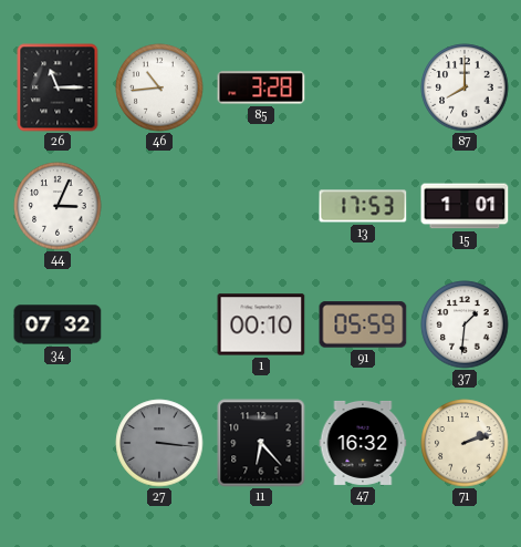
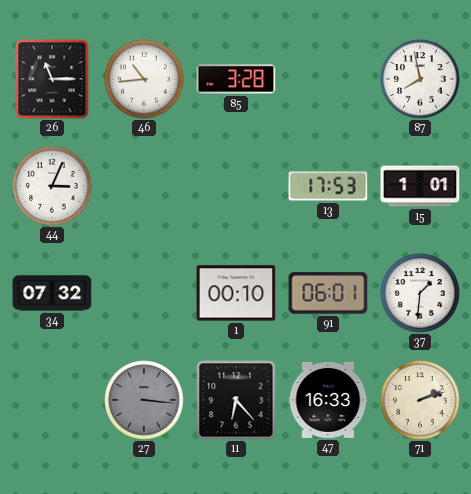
87: 8:00 -> 7:58
91: 05:59 -> 06:01
47: 16:32 -> 16:33
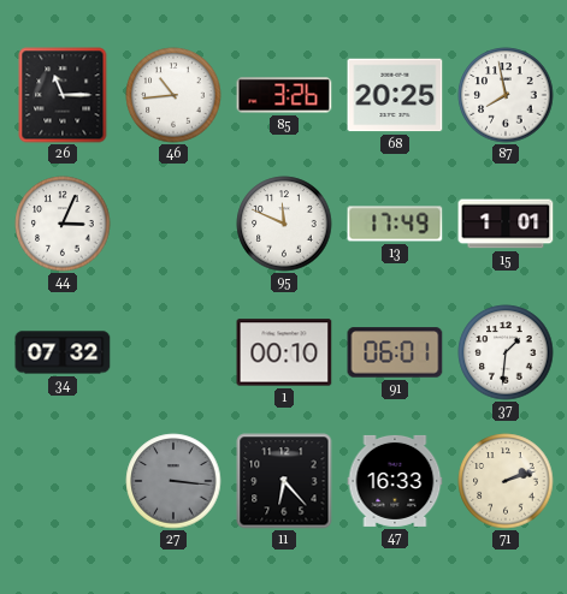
85: 3:28 -> 3:26
68: none -> 20:25
95: none -> 11:49
13: 17:53 -> 17:49
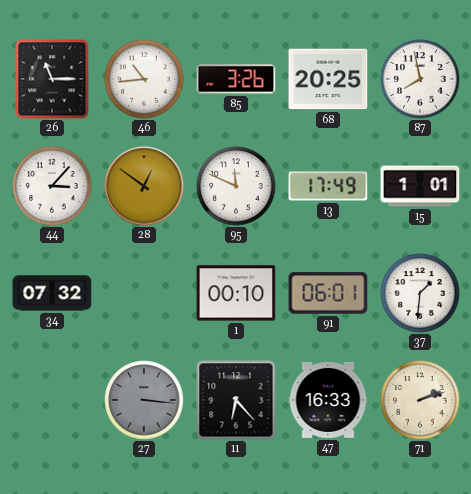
44: 3:04 -> 3:07
28: none -> 12:51
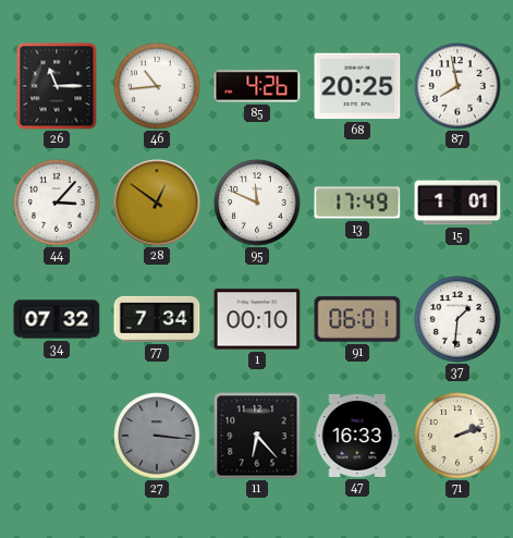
85: 3:26 -> 4:26
77: none -> 7:34
